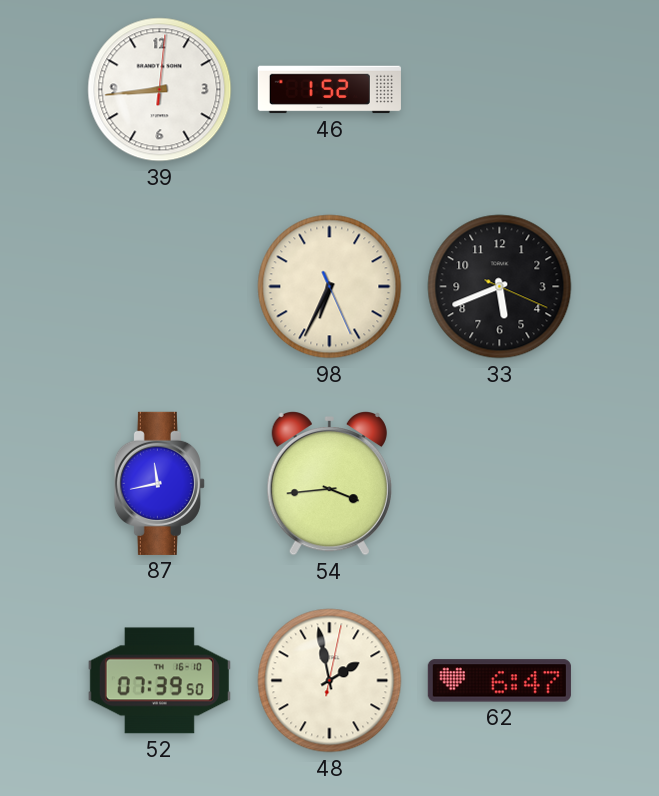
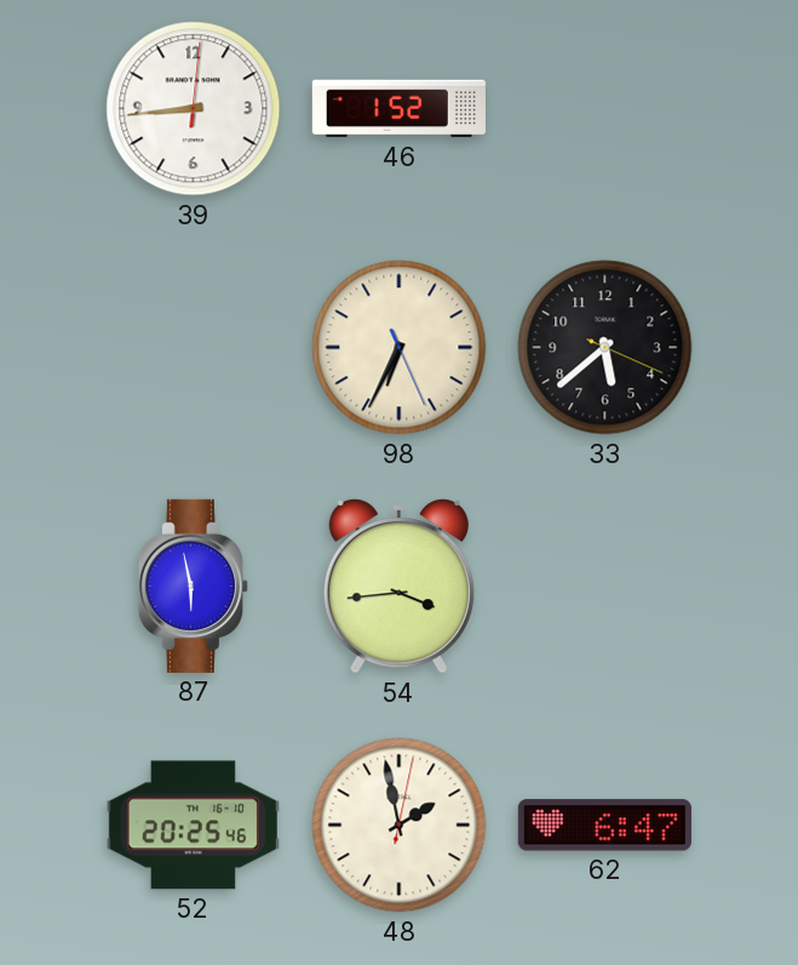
33: 5:41 -> 5:38
87: 11:43 -> 5:58
52: 07:39 -> 20:25
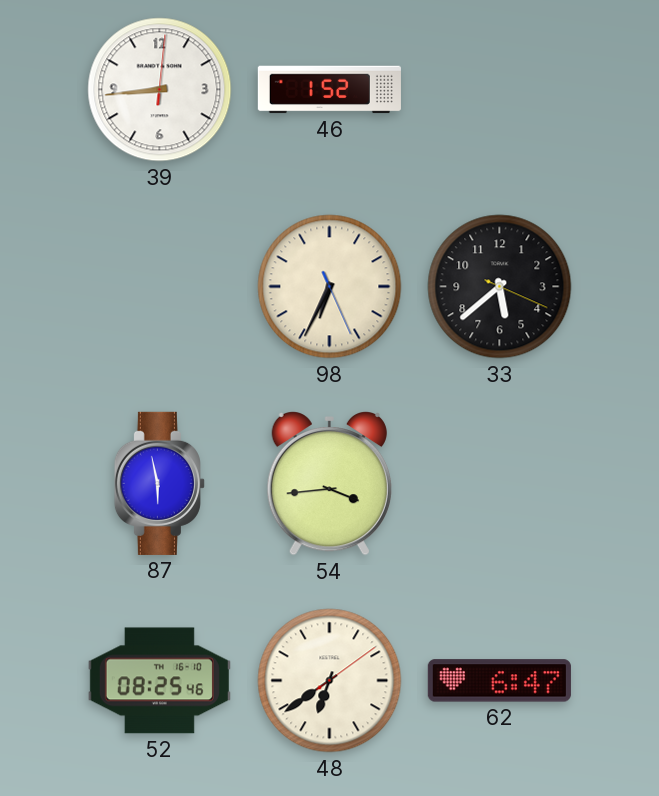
52: 20:25 -> 08:25
48: 1:58 -> 6:39
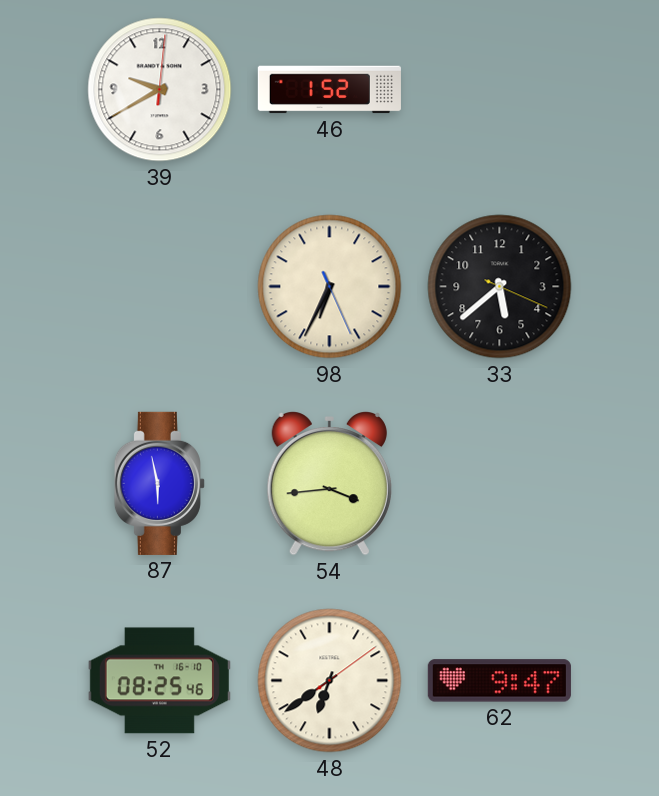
39: 8:44 -> 9:40
62: 6:47 -> 9:47
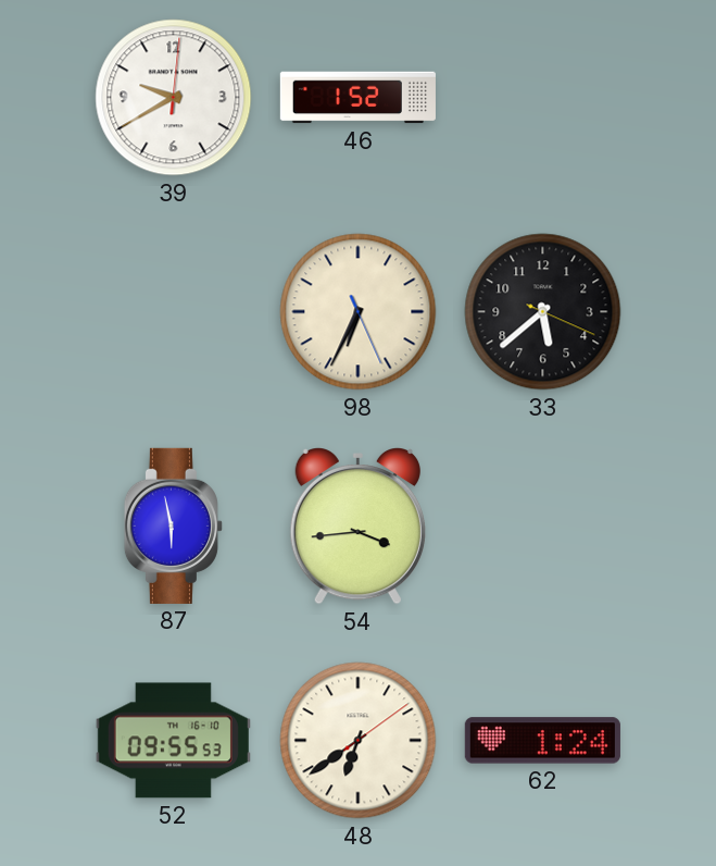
52: 08:25 -> 09:55
62: 9:47 -> 1:24
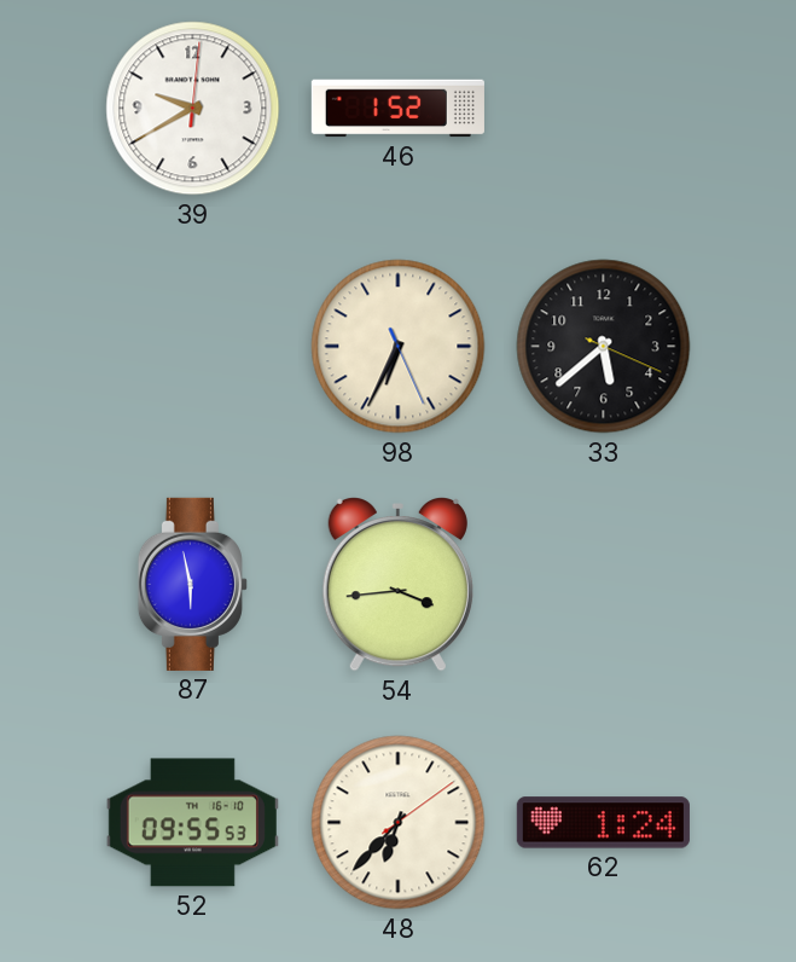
48: 6:39 -> 6:37
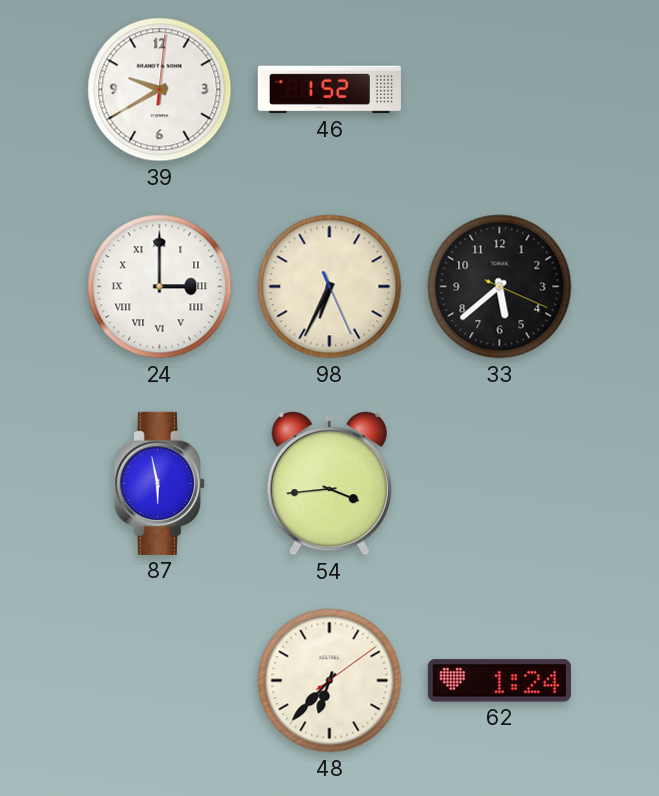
24: none -> 3:00
52: 09:55 -> none
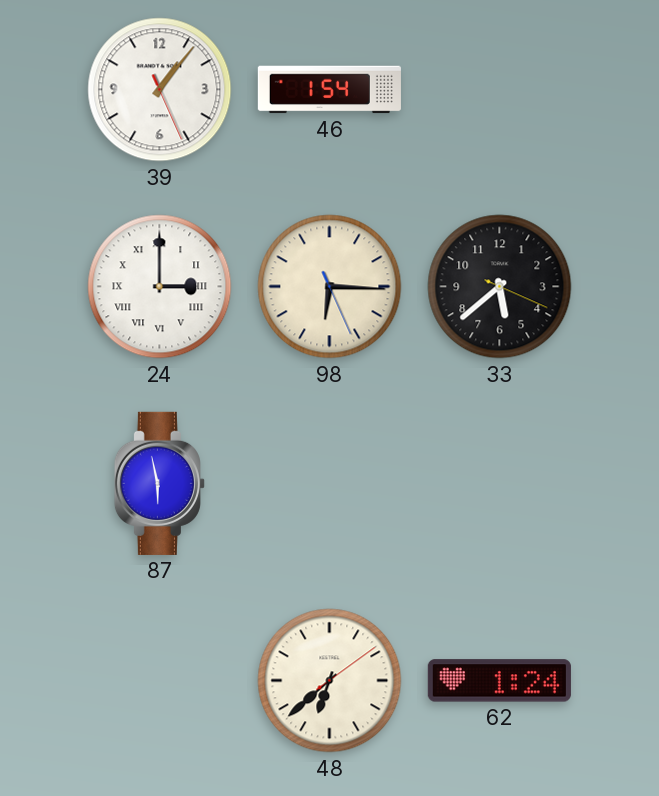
39: 9:40 -> 1:06
46: 1:52 -> 1:54
98: 6:34 -> 6:15
54: 3:44 -> none
48: 6:37 -> 6:38
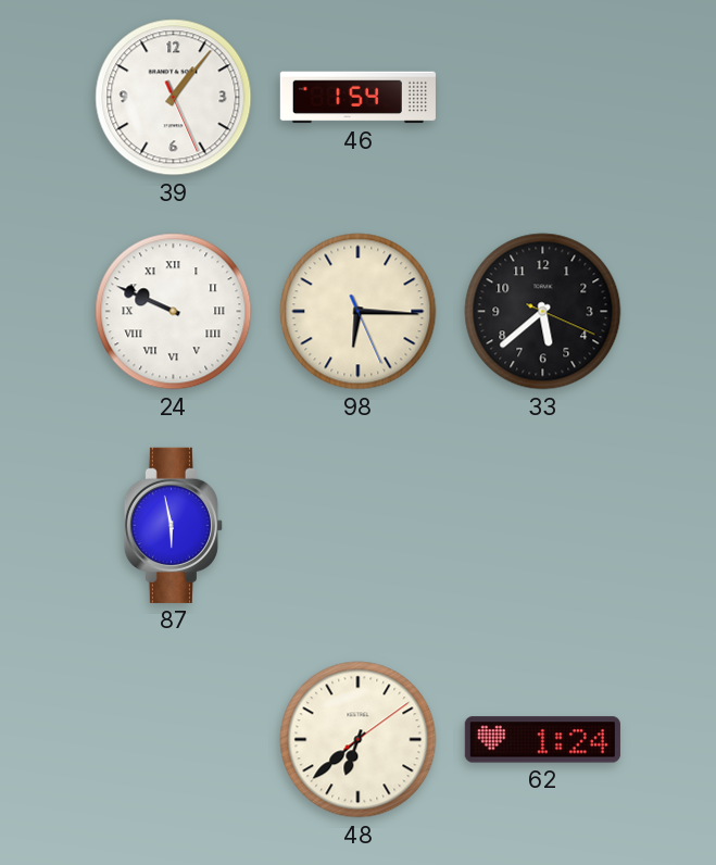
24: 3:00 -> 9:49
